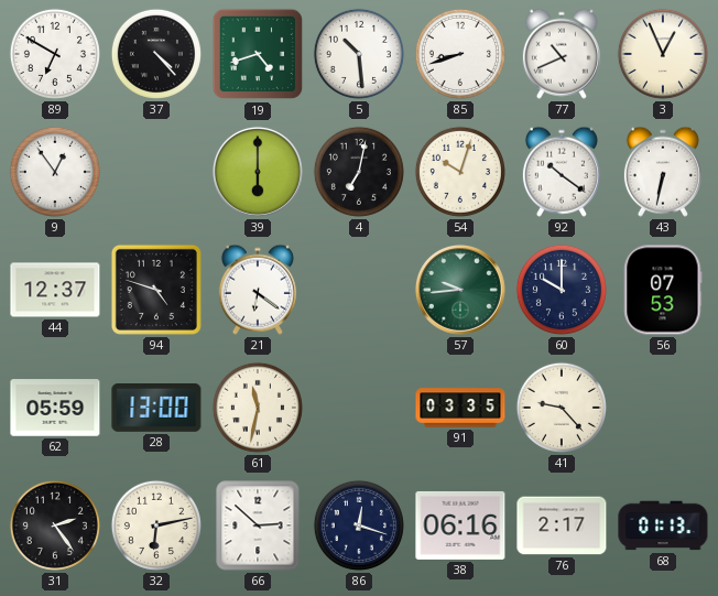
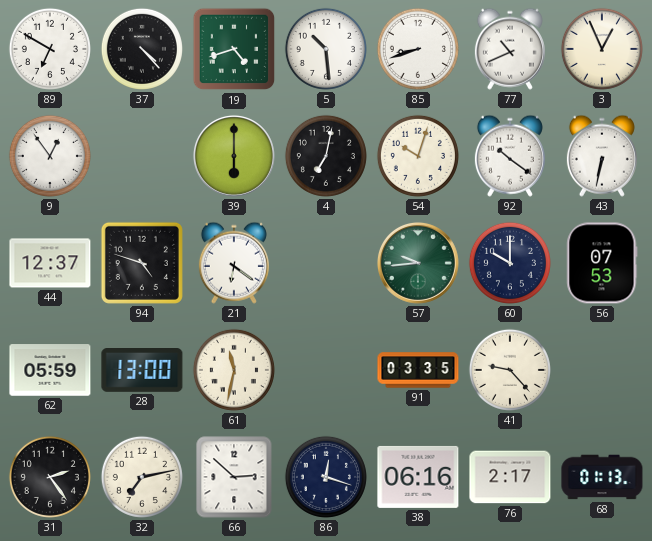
32: 6:13 -> 7:13
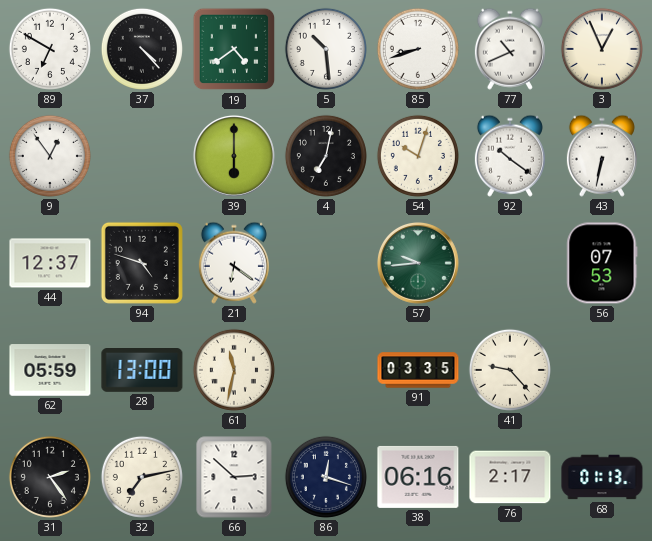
19: 4:42 -> 4:39
60: 10:00 -> none
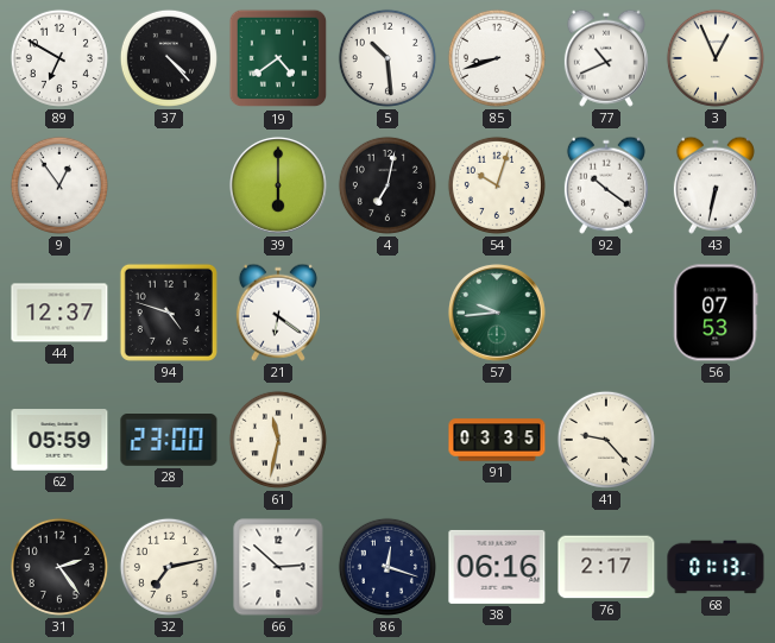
28: 13:00 -> 23:00
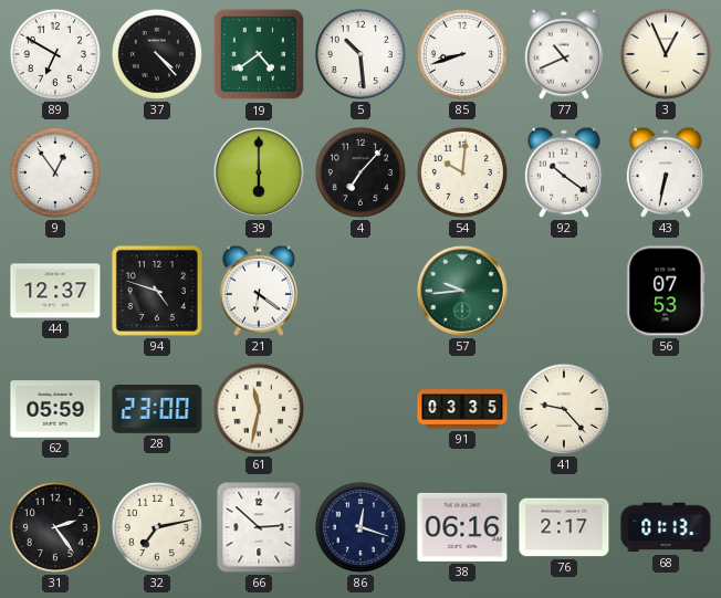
4: 7:02 -> 7:07
54: 10:03 -> 10:01
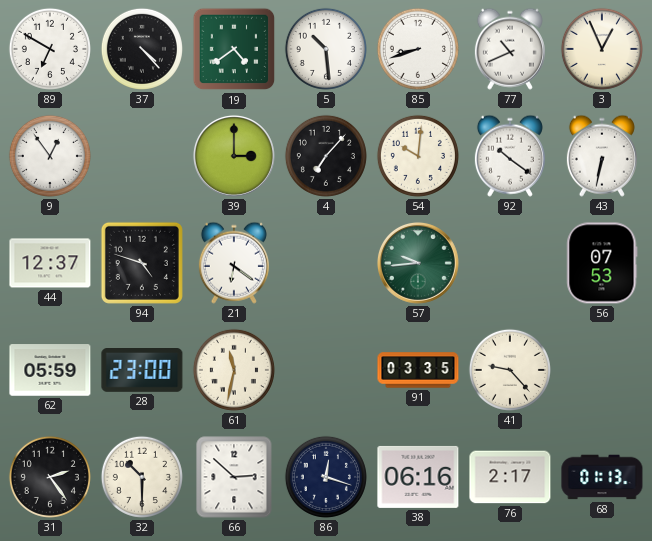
39: 6:00 -> 3:00
32: 7:13 -> 10:30
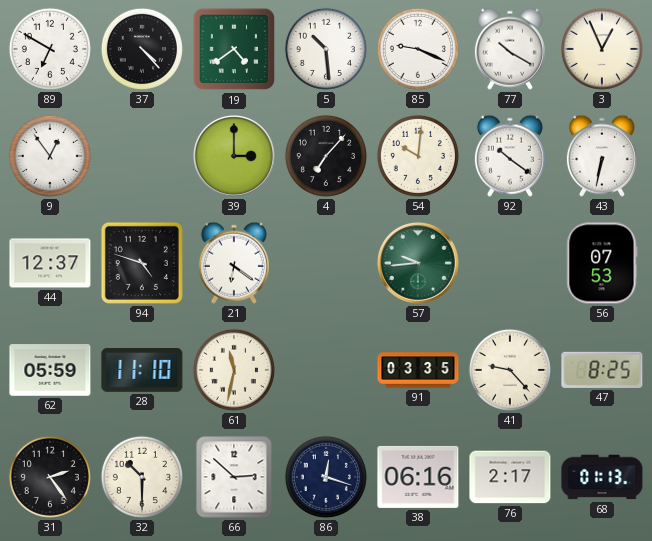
85: 8:42 -> 9:19
77: 10:41 -> 10:20
28: 23:00 -> 11:10
47: none -> 8:25
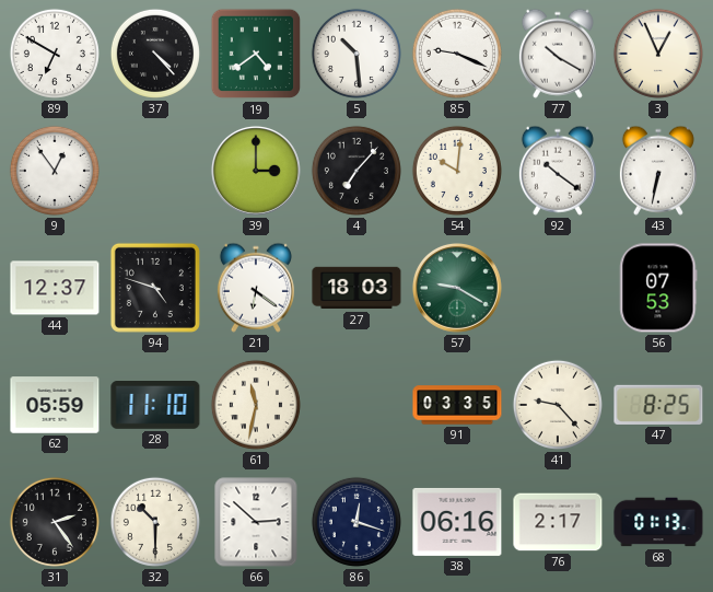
27: none -> 18:03
57: 9:44 -> 9:20
